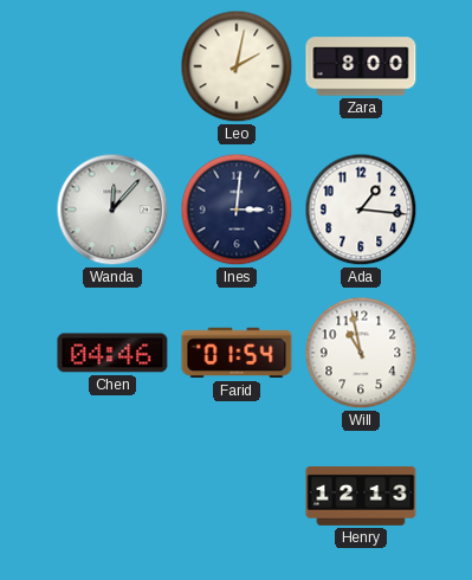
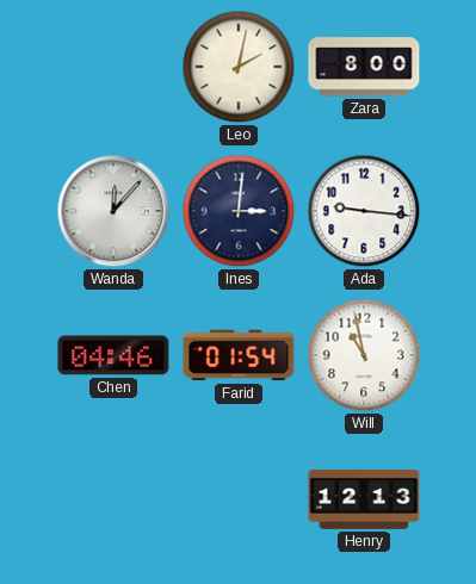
Ada: 1:16 -> 9:16
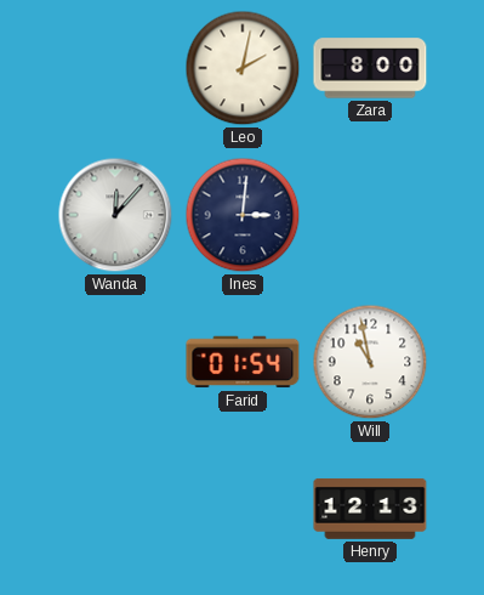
Ada: 9:16 -> none
Chen: 04:46 -> none
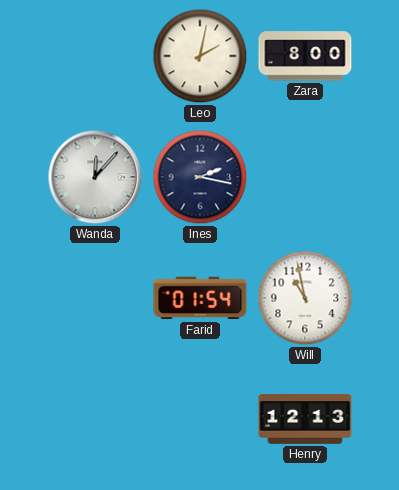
Ines: 3:01 -> 2:17
